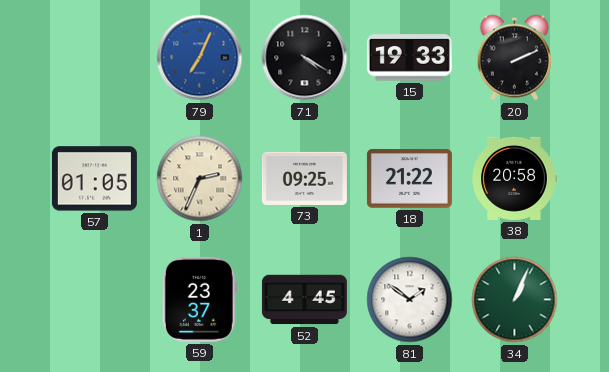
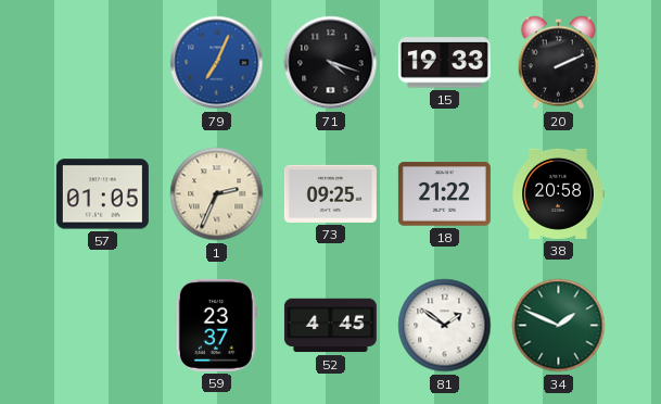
71: 4:20 -> 4:18
34: 1:04 -> 1:49
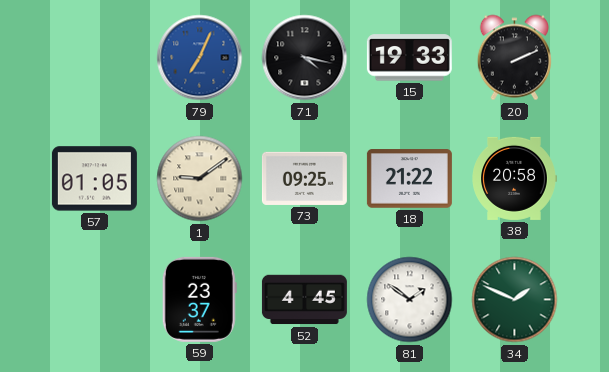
71: 4:18 -> 4:17
1: 2:34 -> 9:09
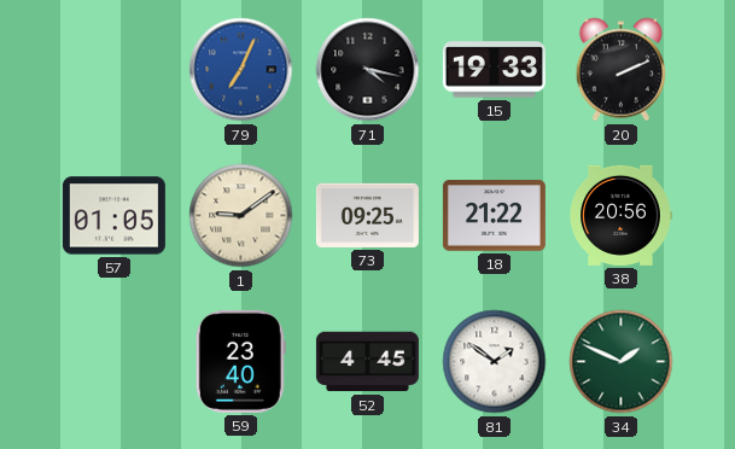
38: 20:58 -> 20:56
59: 23:37 -> 23:40
